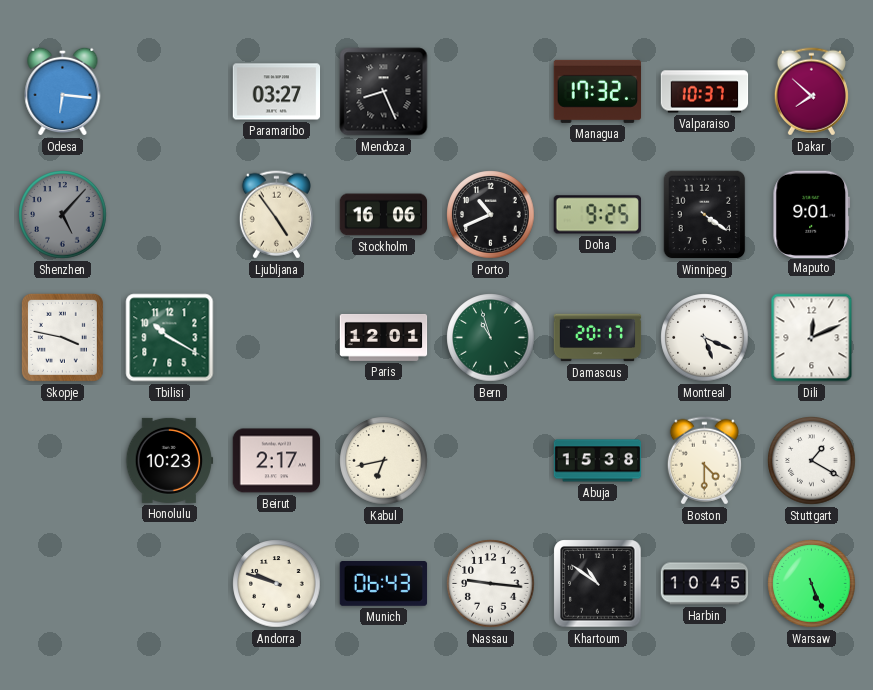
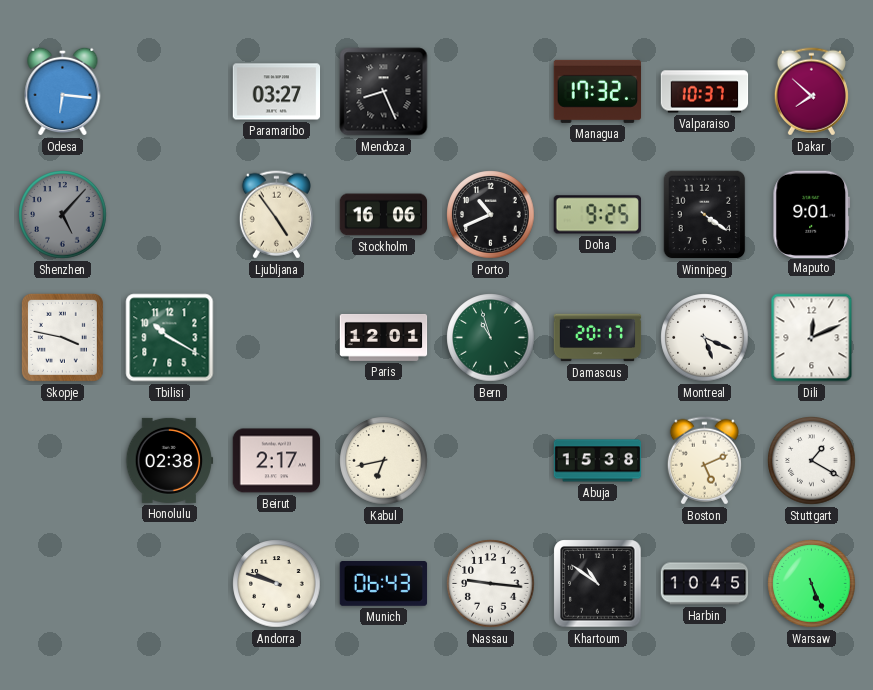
Honolulu: 10:23 -> 02:38
Boston: 4:30 -> 5:11
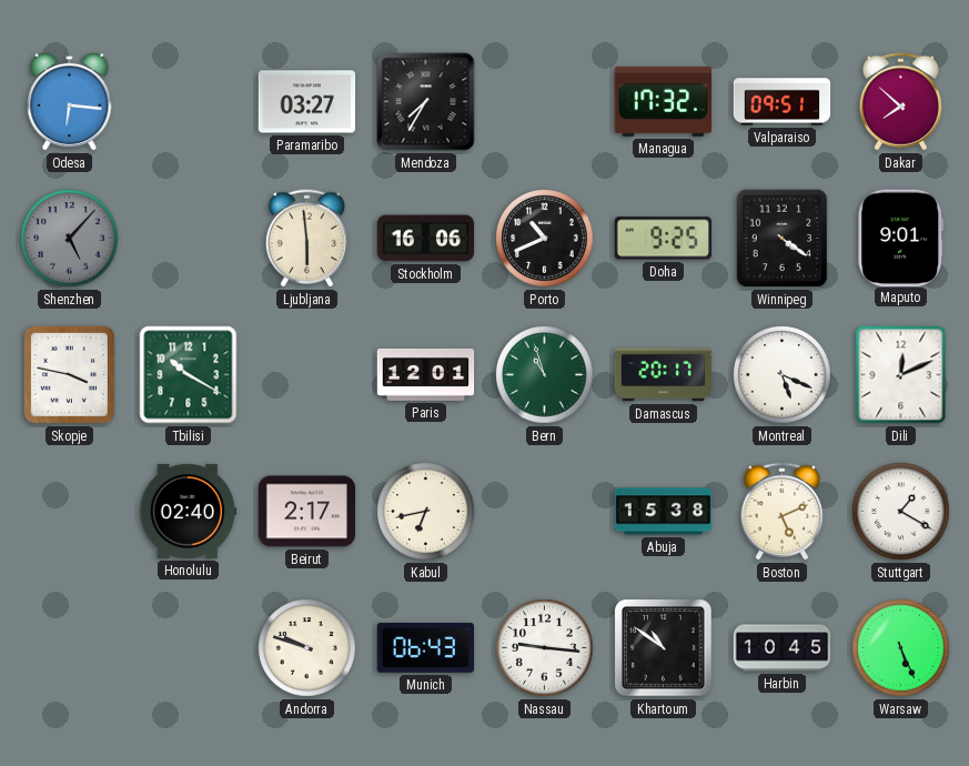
Mendoza: 8:26 -> 7:35
Valparaiso: 10:37 -> 09:51
Ljubljana: 4:54 -> 5:59
Honolulu: 02:38 -> 02:40
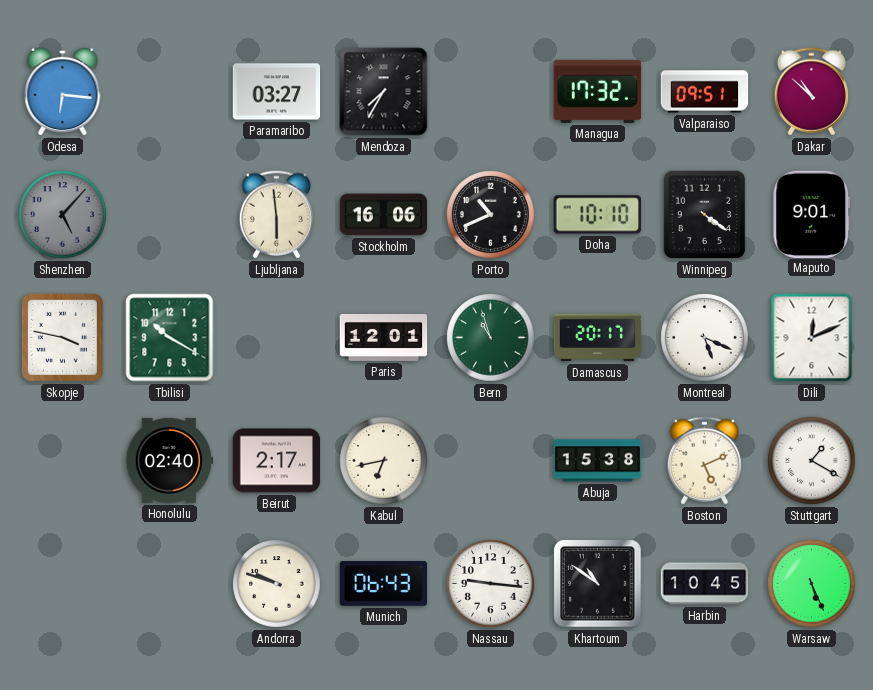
Dakar: 7:52 -> 10:52
Doha: 9:25 -> 10:10
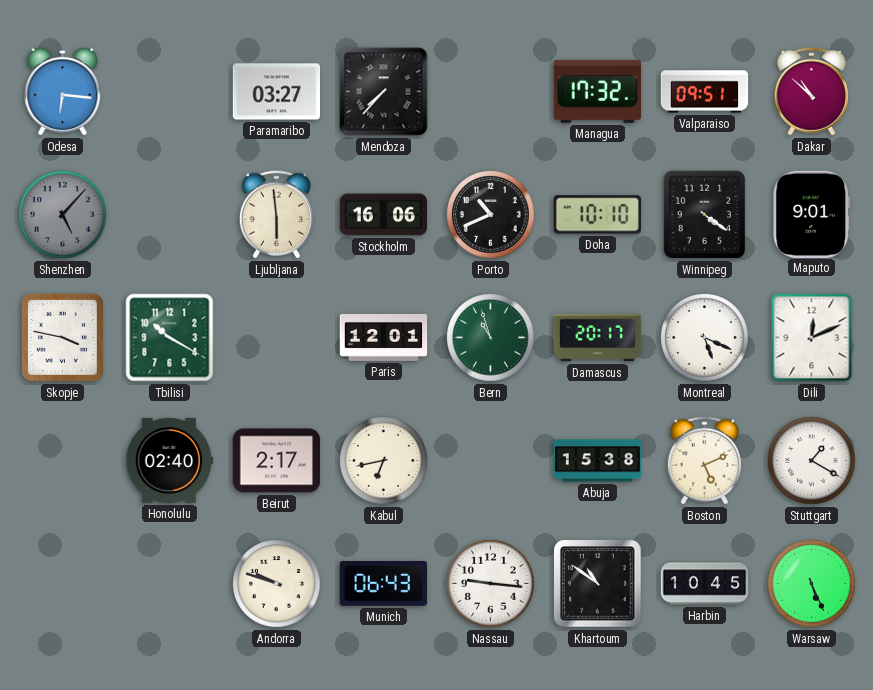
Mendoza: 7:35 -> 7:37
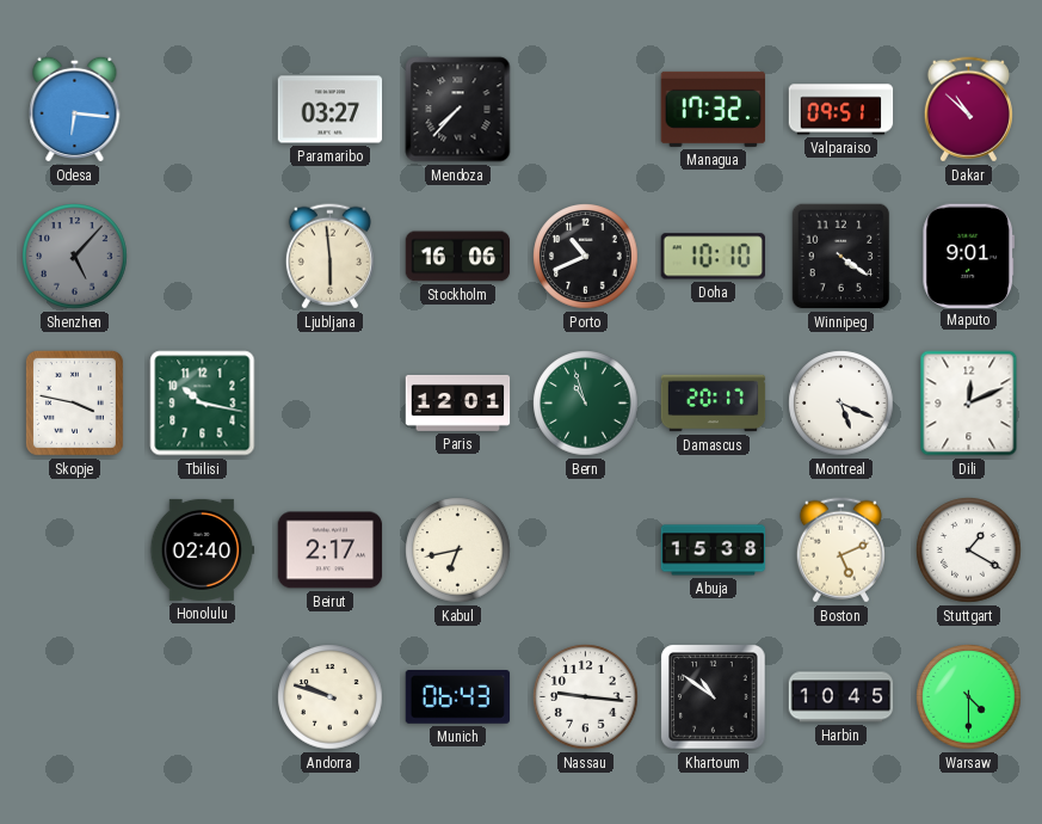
Tbilisi: 10:20 -> 10:17
Warsaw: 5:26 -> 4:30
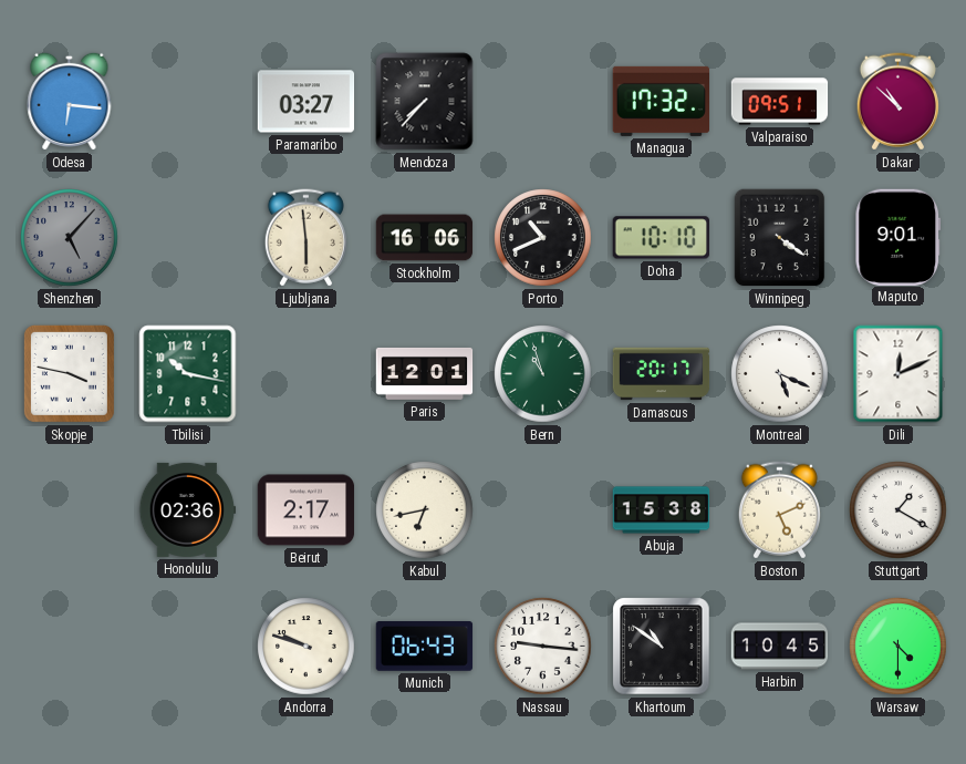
Honolulu: 02:40 -> 02:36
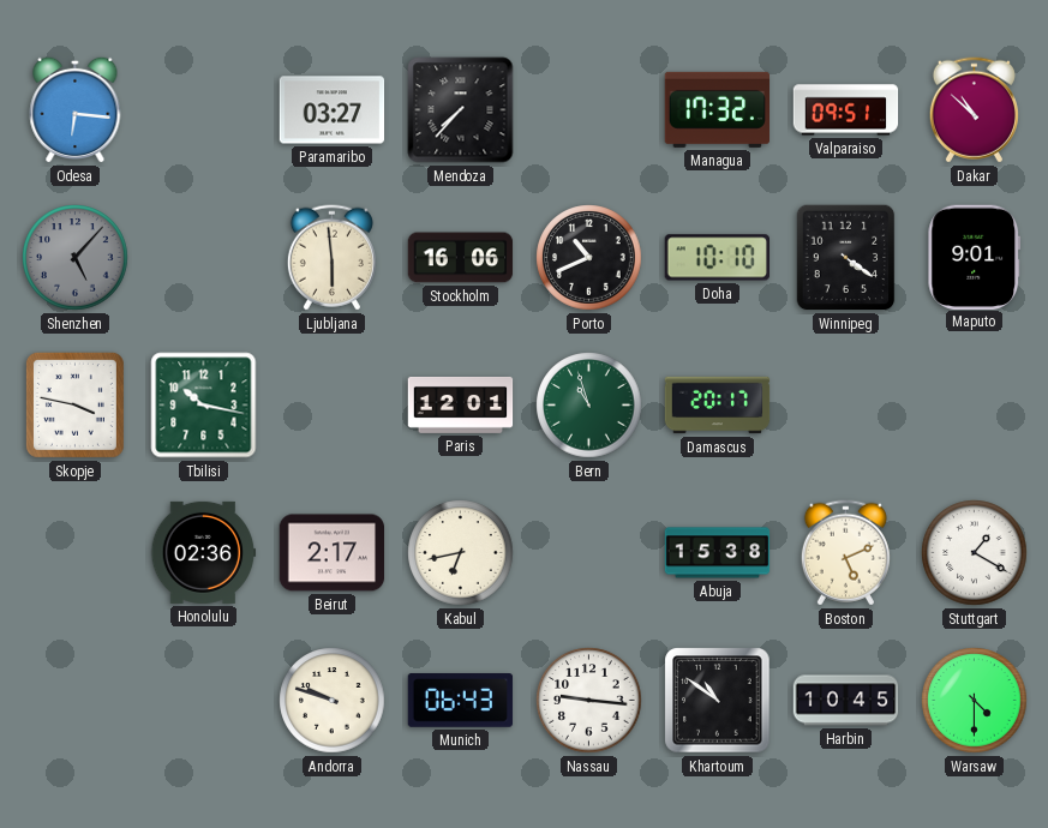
Montreal: 5:19 -> none
Dili: 12:11 -> none
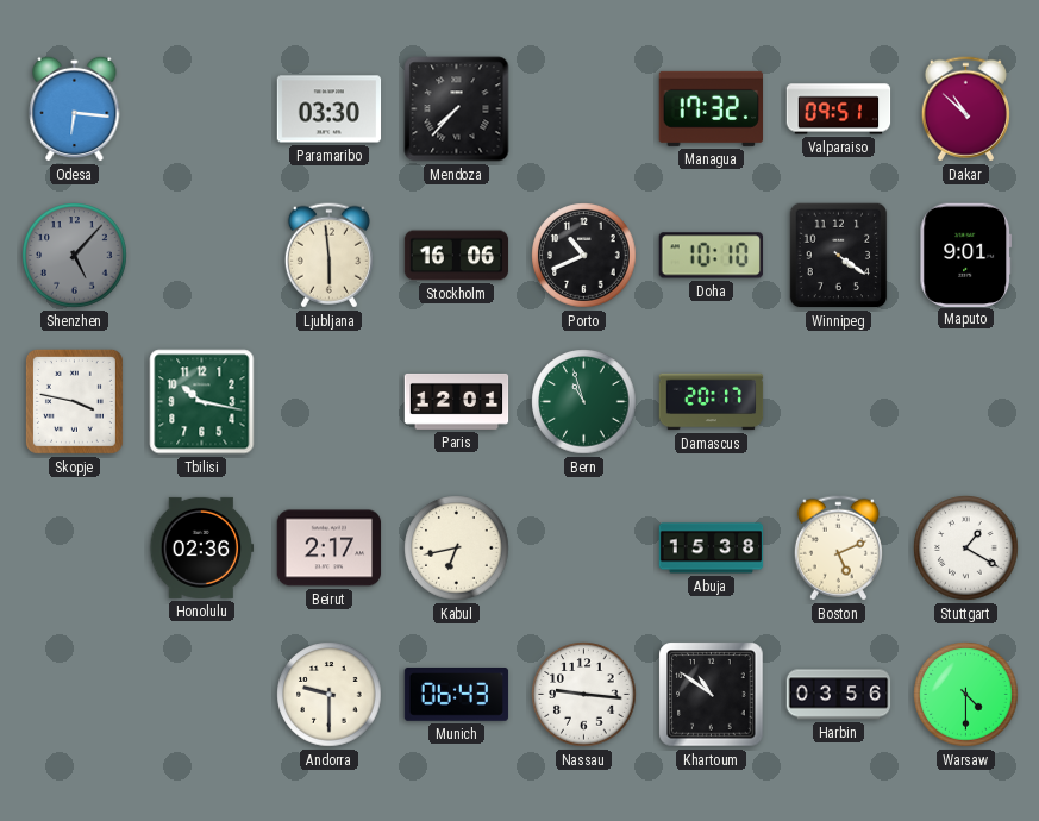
Paramaribo: 03:27 -> 03:30
Andorra: 9:48 -> 9:30
Harbin: 10:45 -> 03:56
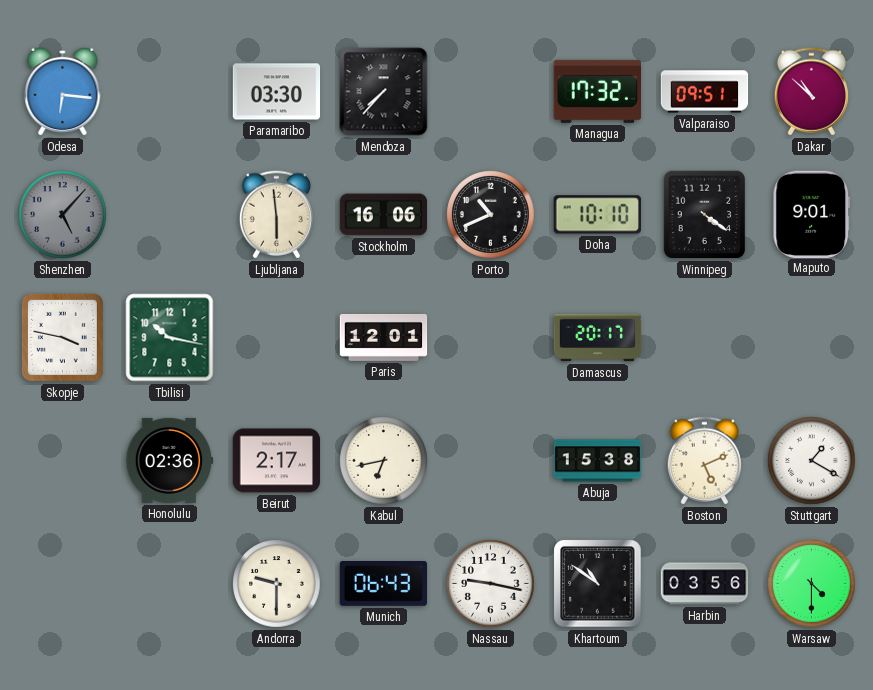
Bern: 10:57 -> none
Nassau: 9:16 -> 9:17
